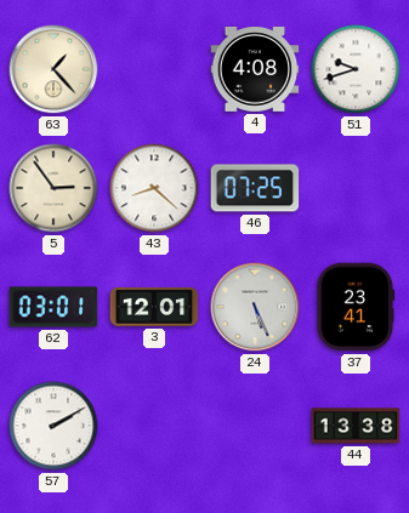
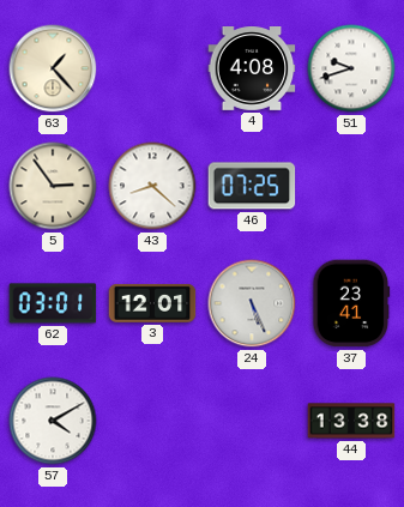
57: 2:10 -> 4:10
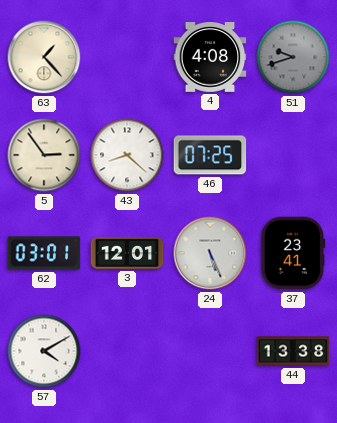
51 dial: white -> grey
